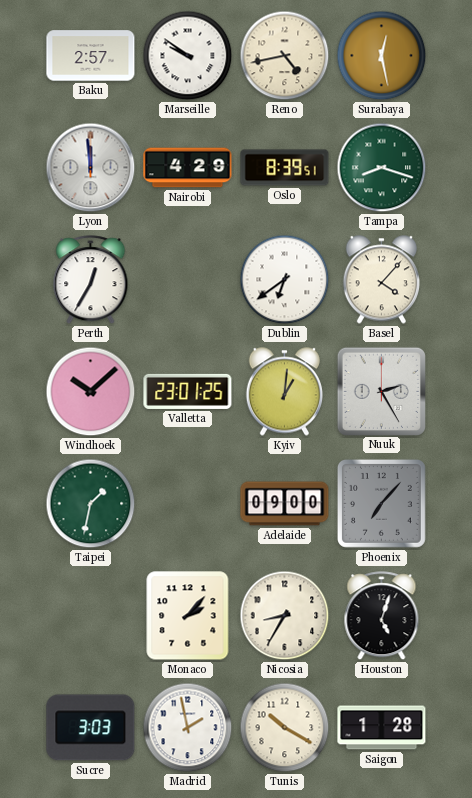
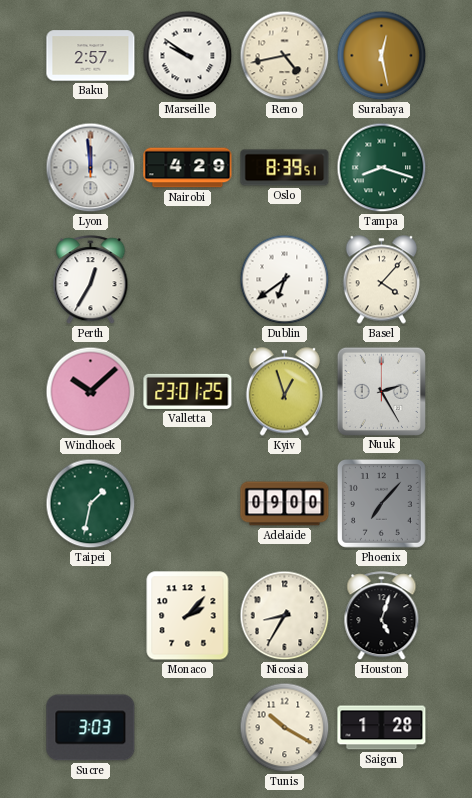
Kyiv: 1:01 -> 12:57
Madrid: 1:58 -> none
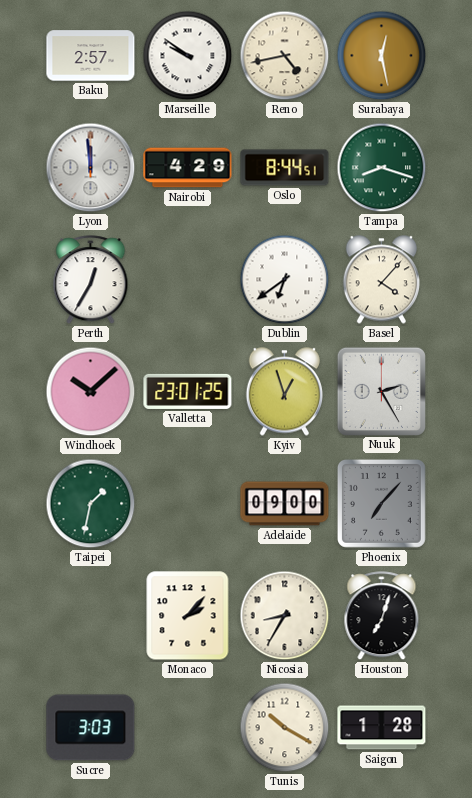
Oslo: 8:39 -> 8:44
Houston: 5:03 -> 7:03
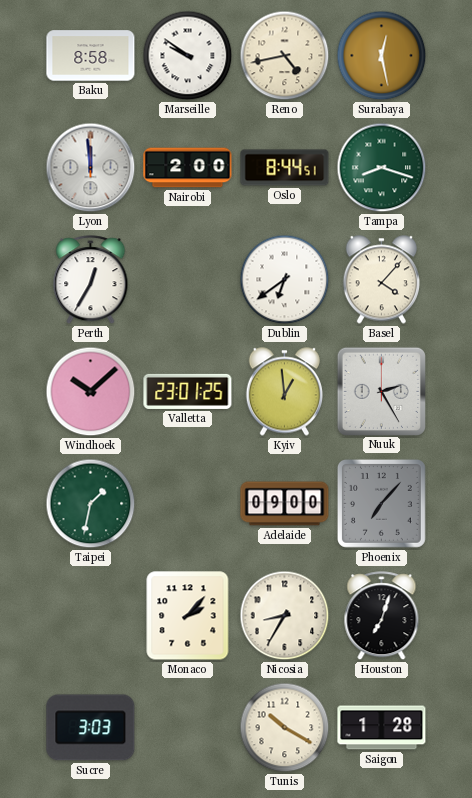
Baku: 2:57 -> 8:58
Nairobi: 4:29 -> 2:00
Kyiv: 12:57 -> 12:59
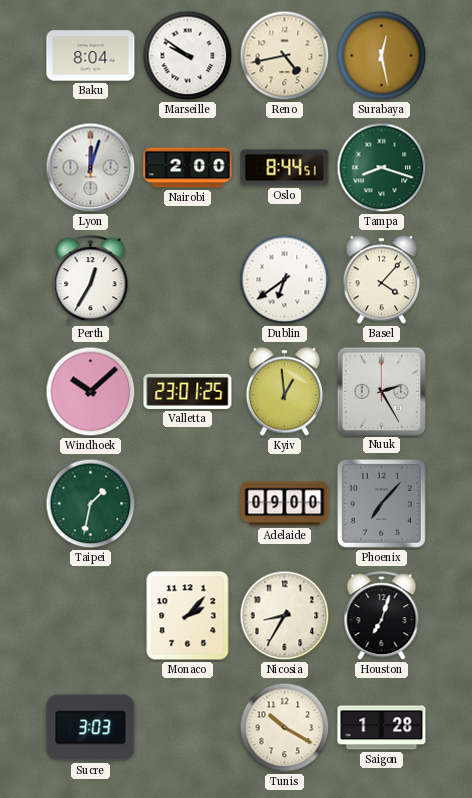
Baku: 8:58 -> 8:04
Lyon: 11:59 -> 12:03
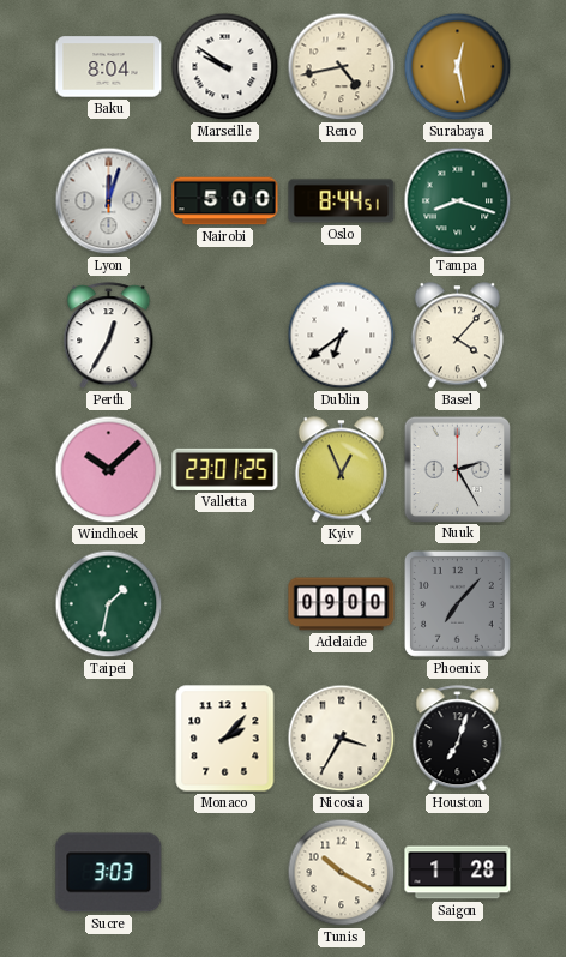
Nairobi: 2:00 -> 5:00
Kyiv: 12:59 -> 12:56
Nicosia: 8:35 -> 3:35
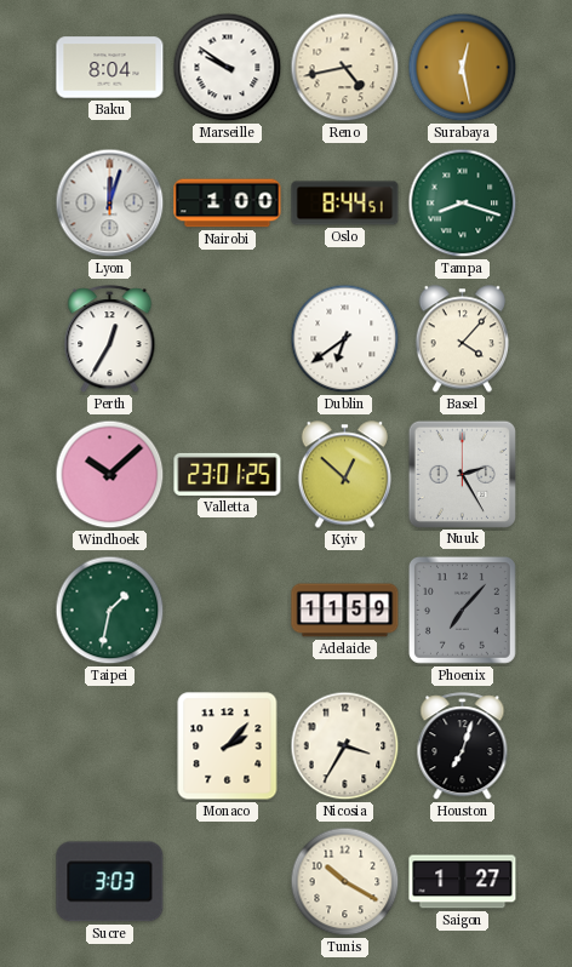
Nairobi: 5:00 -> 1:00
Kyiv: 12:56 -> 12:52
Adelaide: 09:00 -> 11:59
Saigon: 1:28 -> 1:27
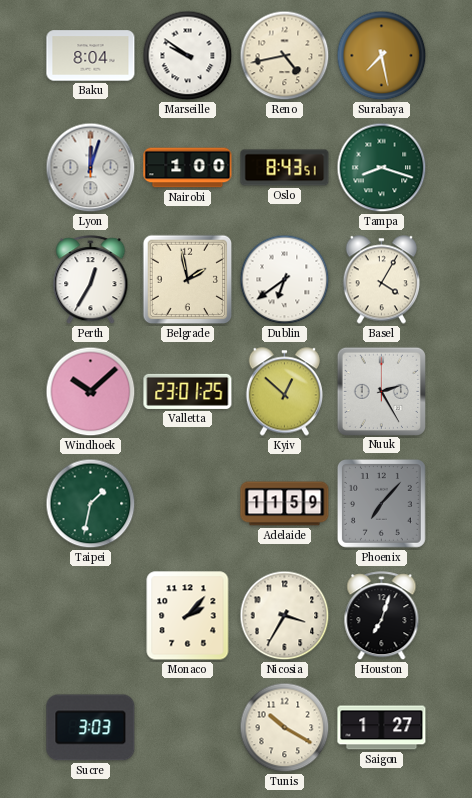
Surabaya: 12:28 -> 7:28
Oslo: 8:44 -> 8:43
Belgrade: none -> 1:58
Basel: 4:07 -> 4:05
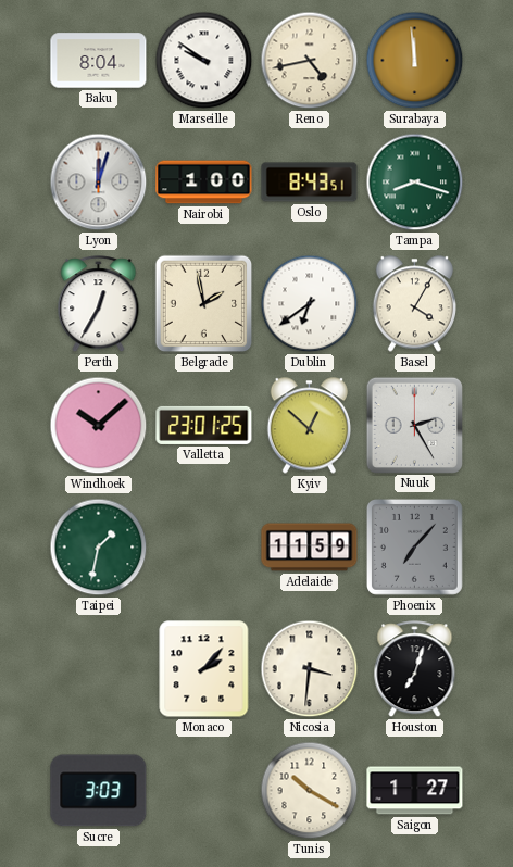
Surabaya: 7:28 -> 11:59
Nicosia: 3:35 -> 3:31
